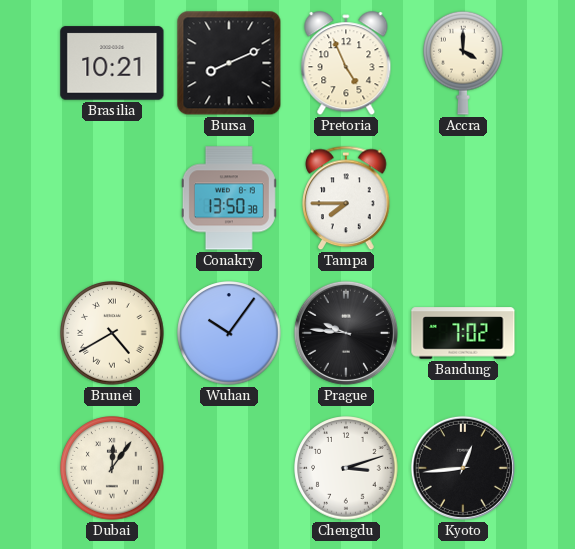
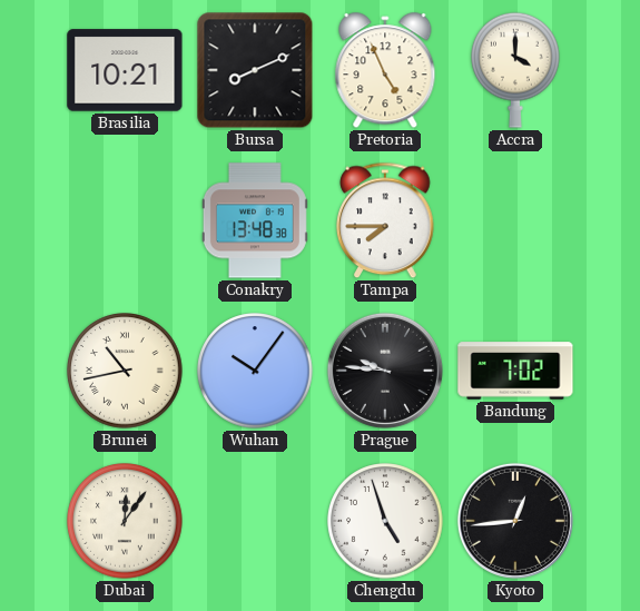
Conakry: 13:50 -> 13:48
Brunei: 4:40 -> 10:43
Chengdu: 3:12 -> 4:57
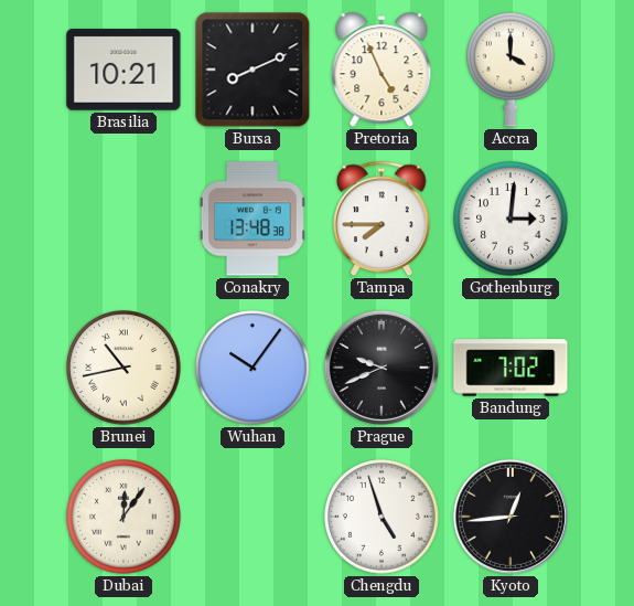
Gothenburg: none -> 3:01
Prague: 9:46 -> 9:41
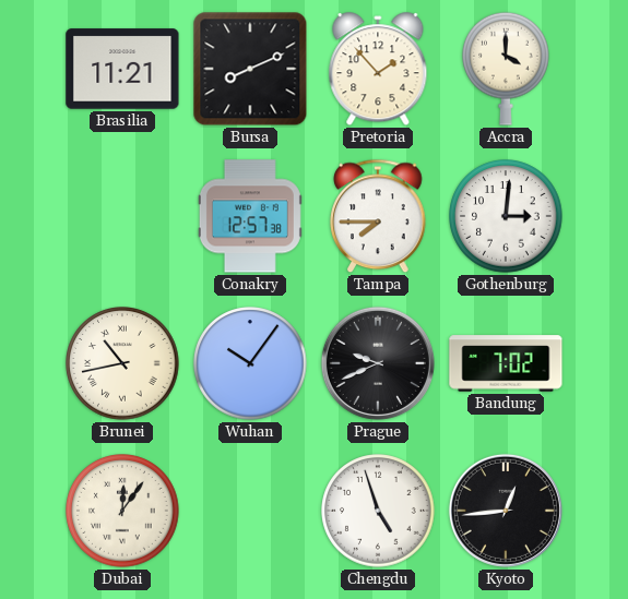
Brasilia: 10:21 -> 11:21
Pretoria: 4:56 -> 1:53
Conakry: 13:48 -> 12:57
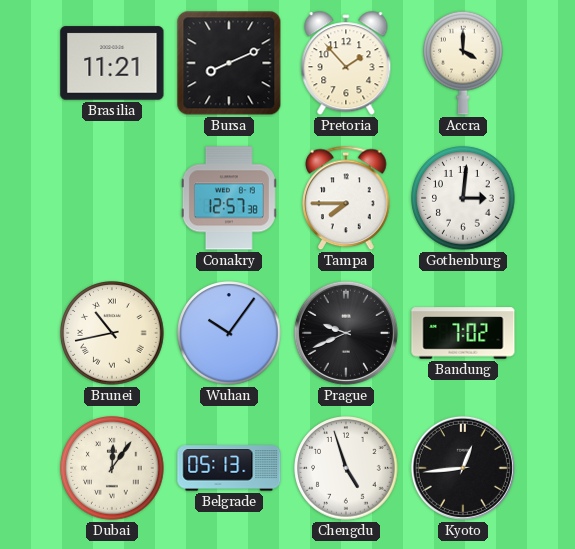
Belgrade: none -> 05:13
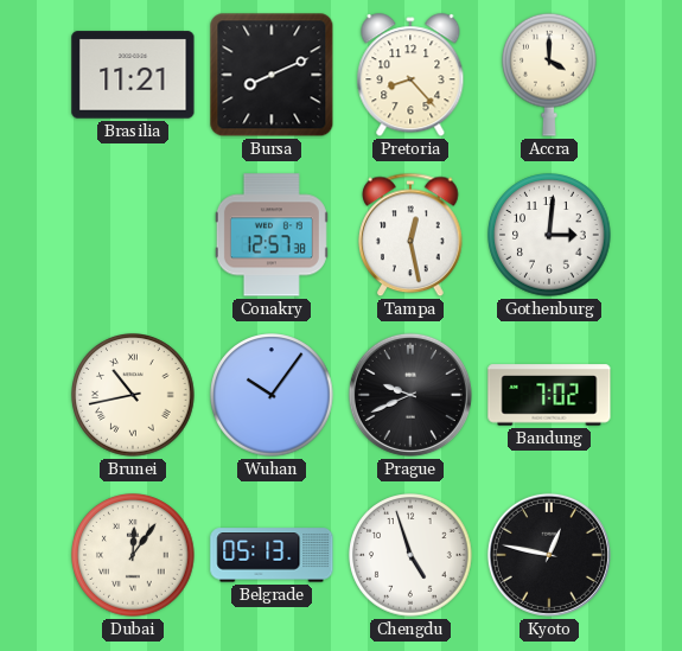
Pretoria: 1:53 -> 8:23
Tampa: 7:45 -> 12:28
Kyoto: 12:44 -> 12:47
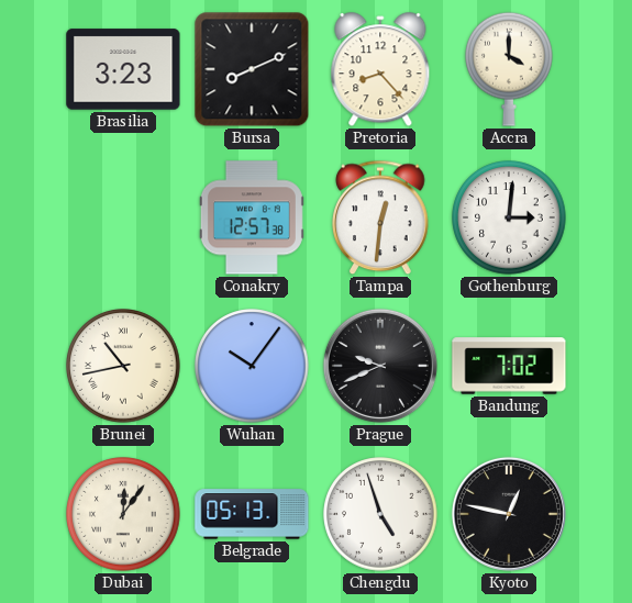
Brasilia: 11:21 -> 3:23
Tampa: 12:28 -> 12:31
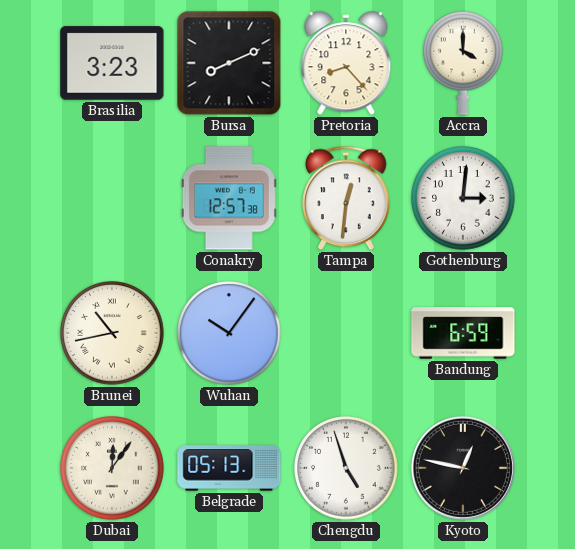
Prague: 9:41 -> none
Bandung: 7:02 -> 6:59
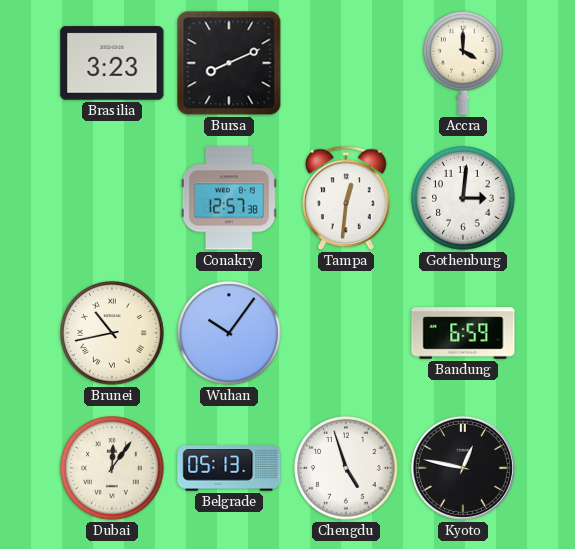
Pretoria: 8:23 -> none
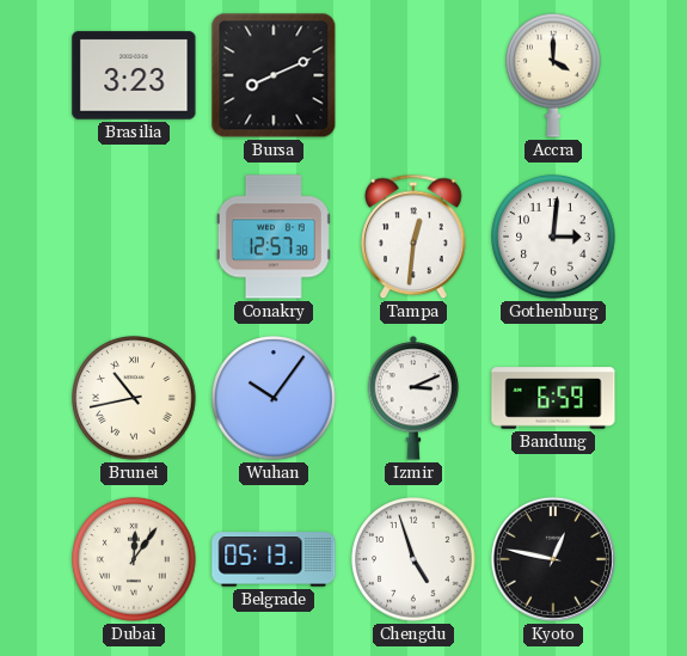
Izmir: none -> 3:11
